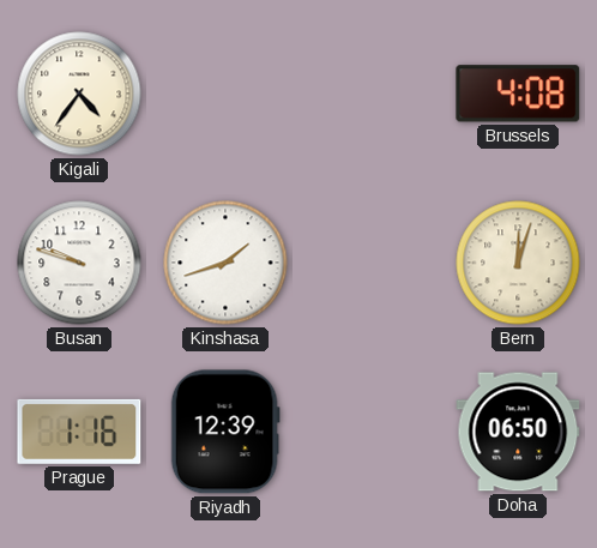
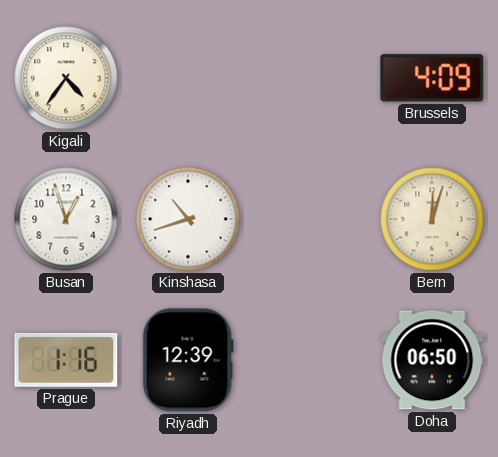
Brussels: 4:08 -> 4:09
Busan: 9:48 -> 12:57
Kinshasa: 1:42 -> 10:42
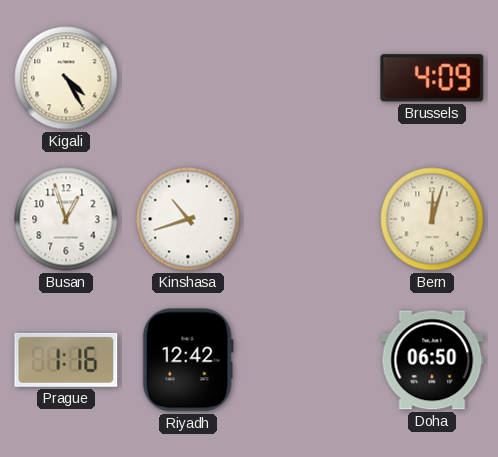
Kigali: 4:36 -> 4:25
Riyadh: 12:39 -> 12:42
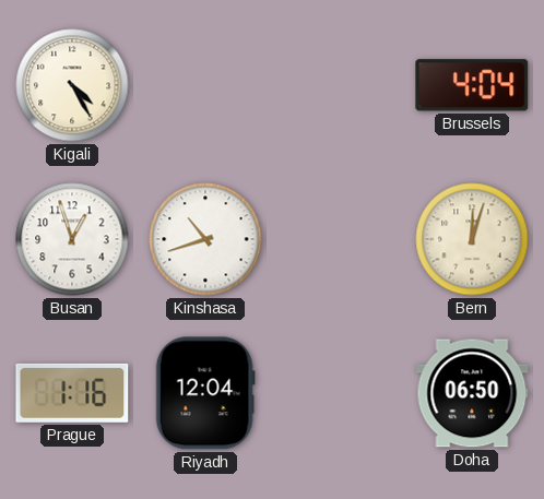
Brussels: 4:09 -> 4:04
Riyadh: 12:42 -> 12:04
